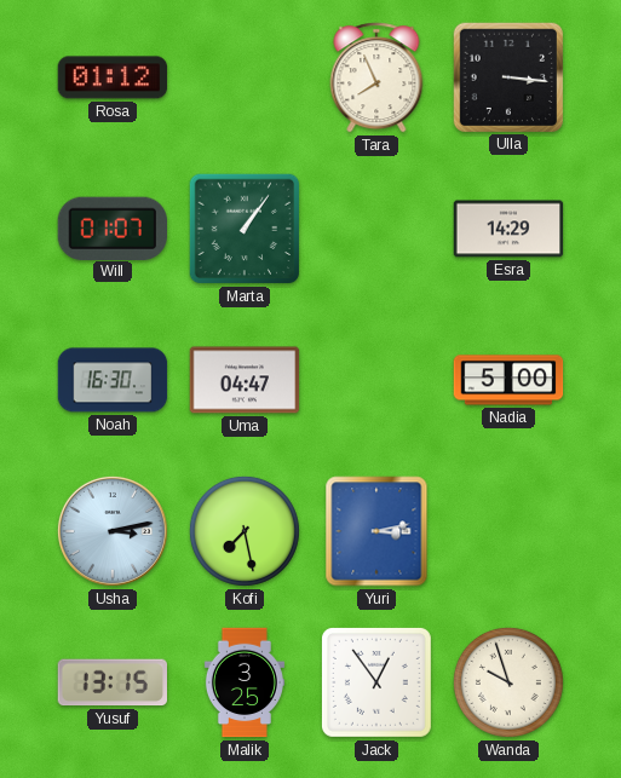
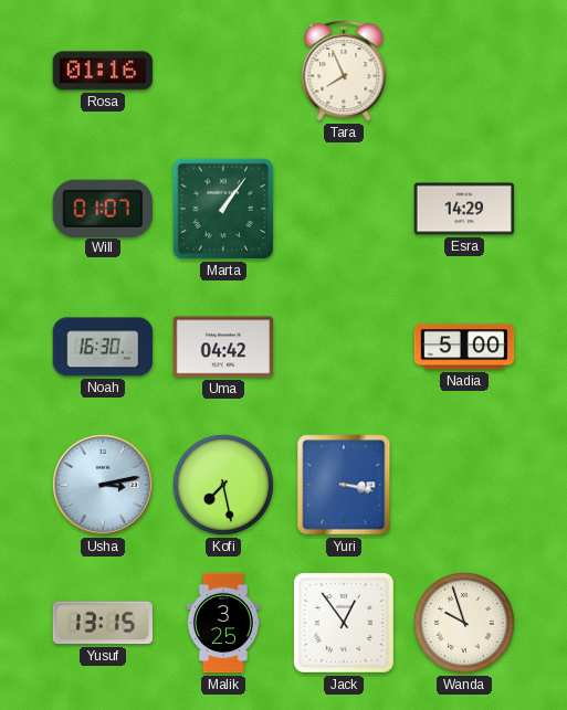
Rosa: 01:12 -> 01:16
Ulla: 3:16 -> none
Uma: 04:47 -> 04:42
Yuri: 3:13 -> 3:17
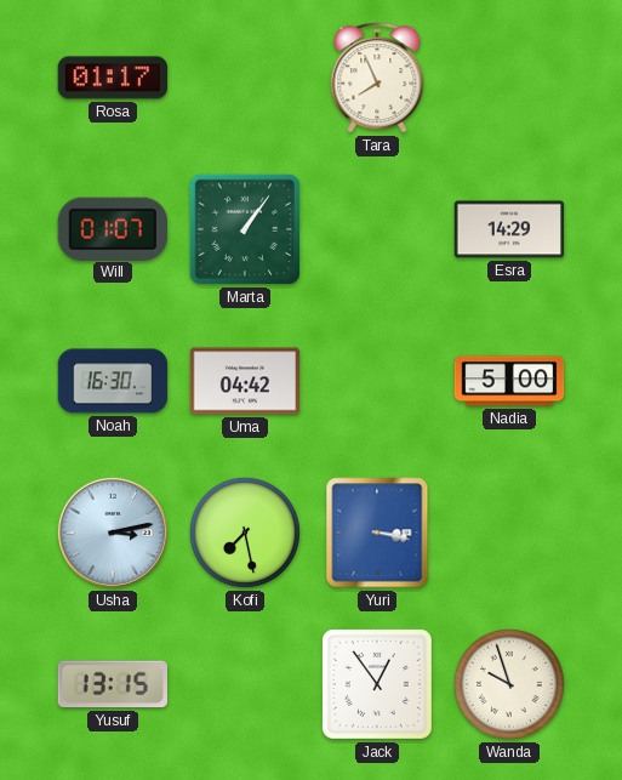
Rosa: 01:16 -> 01:17
Malik: 3:25 -> none
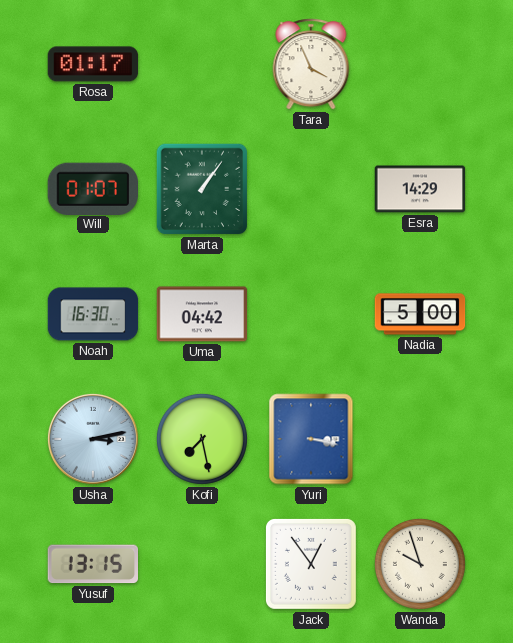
Tara: 7:56 -> 3:56
